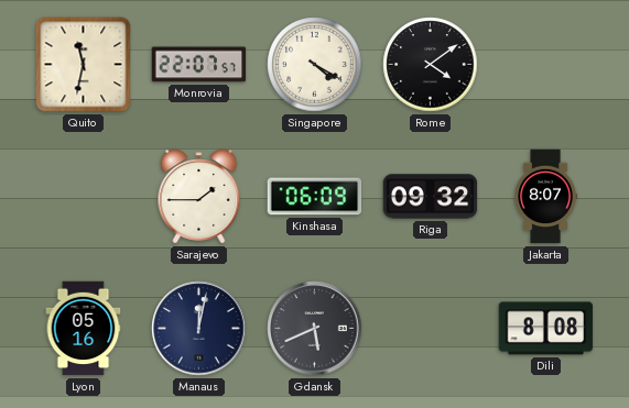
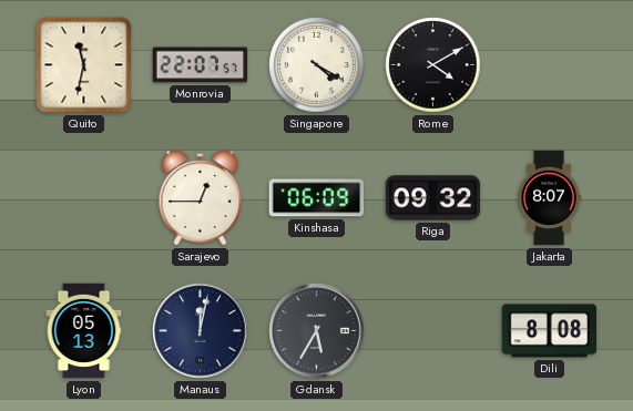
Rome: 4:09 -> 4:10
Sarajevo: 1:45 -> 12:45
Lyon: 05:16 -> 05:13
Gdansk: 5:41 -> 5:35
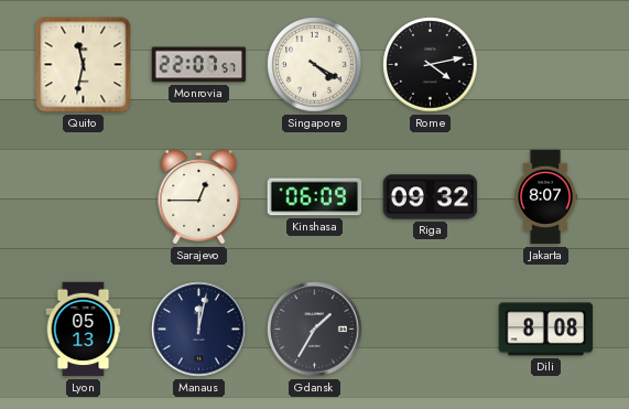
Rome: 4:10 -> 4:13
Gdansk: 5:35 -> 1:35
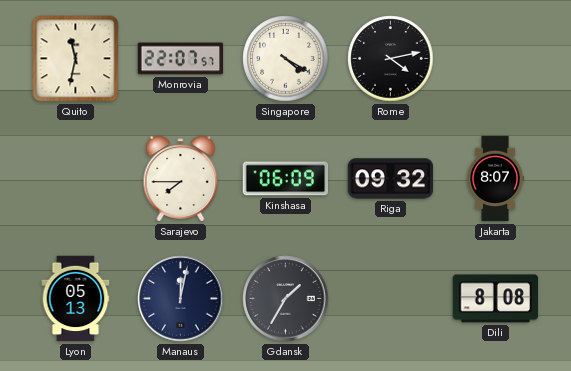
Sarajevo: 12:45 -> 7:45
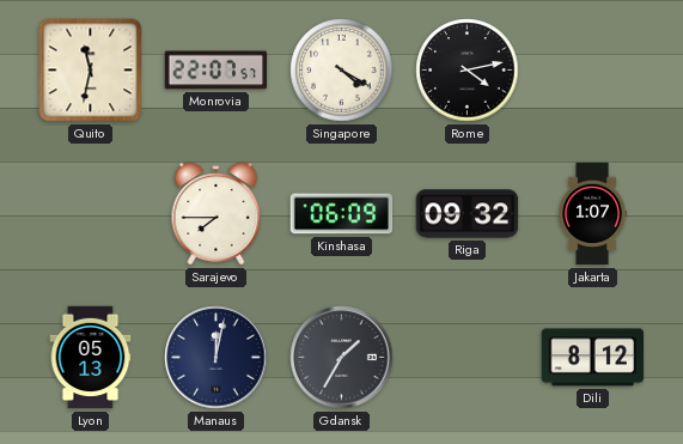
Jakarta: 8:07 -> 1:07
Dili: 8:08 -> 8:12
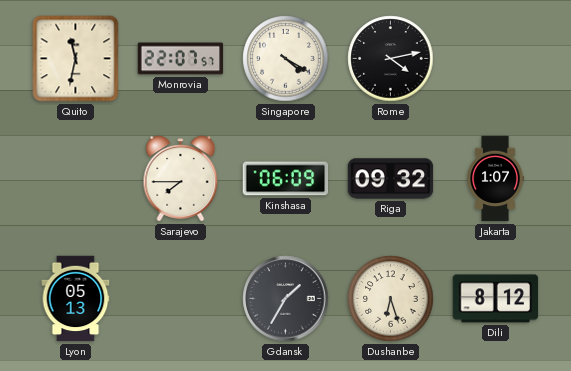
Manaus: 12:02 -> none
Dushanbe: none -> 6:27
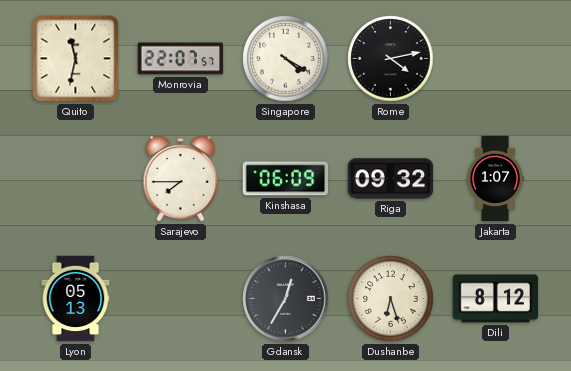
Gdansk: 1:35 -> 12:35
